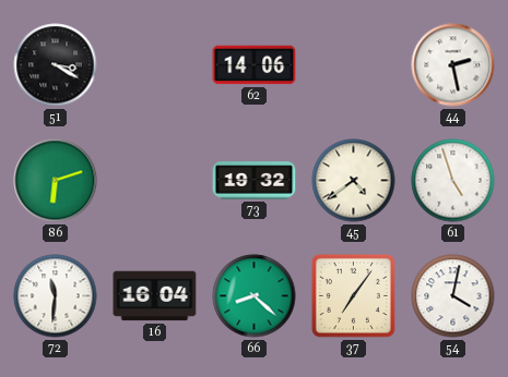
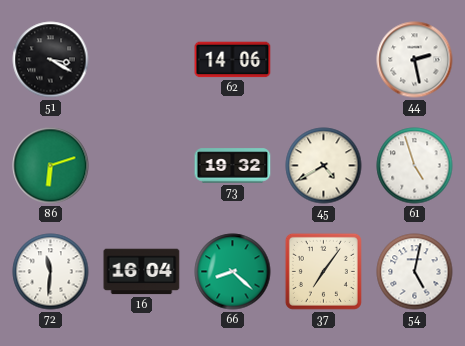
45: 4:39 -> 4:40
54: 4:02 -> 5:02
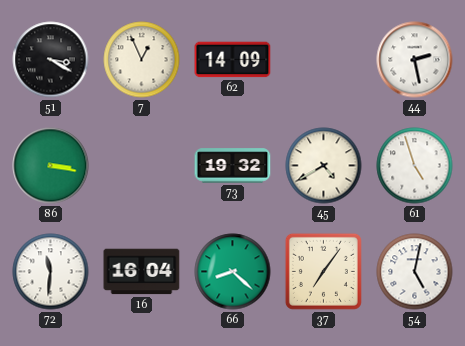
7: none -> 12:56
62: 14:06 -> 14:09
86: 6:12 -> 3:17
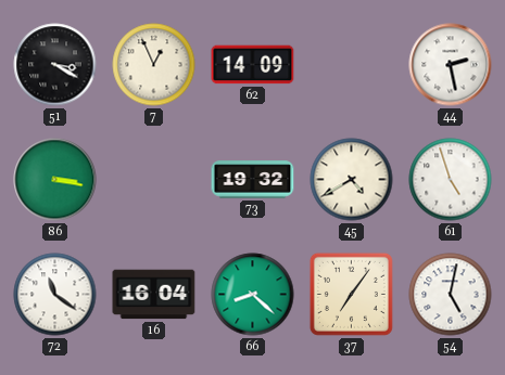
72: 11:31 -> 11:21
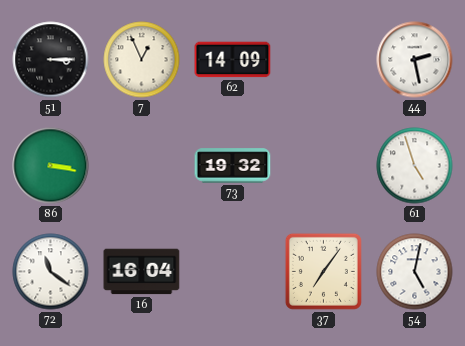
51: 3:20 -> 3:15
45: 4:40 -> none
66: 8:22 -> none
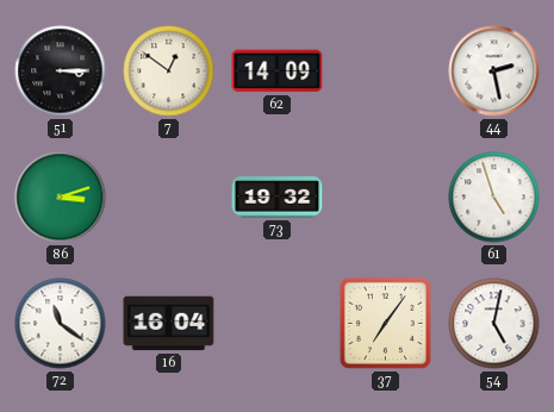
7: 12:56 -> 12:51
86: 3:17 -> 3:12
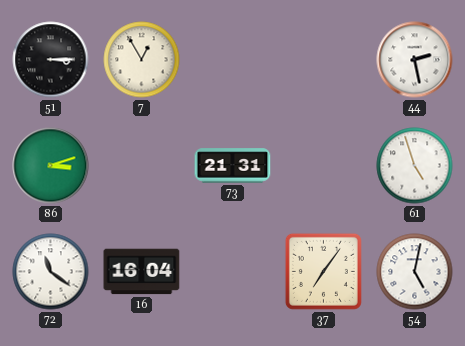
7: 12:51 -> 12:55
62: 14:09 -> none
73: 19:32 -> 21:31
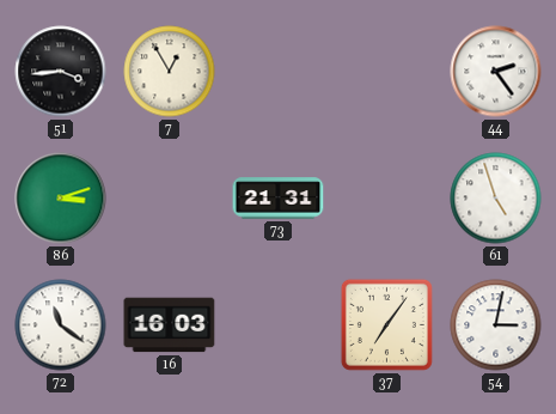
51: 3:15 -> 3:44
44: 2:28 -> 2:24
16: 16:04 -> 16:03
54: 5:02 -> 3:02
